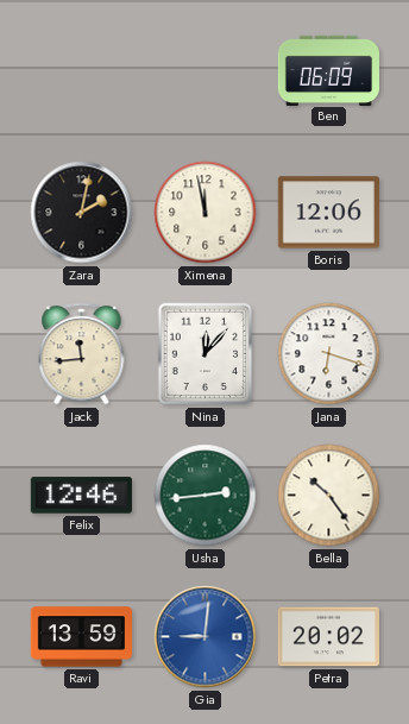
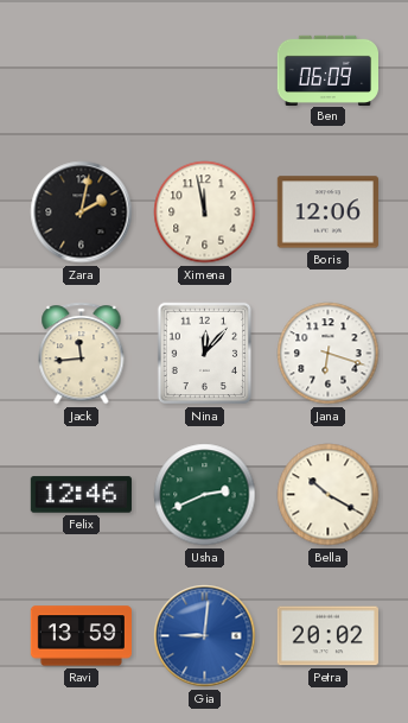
Usha: 2:44 -> 2:41
Bella: 10:24 -> 10:20
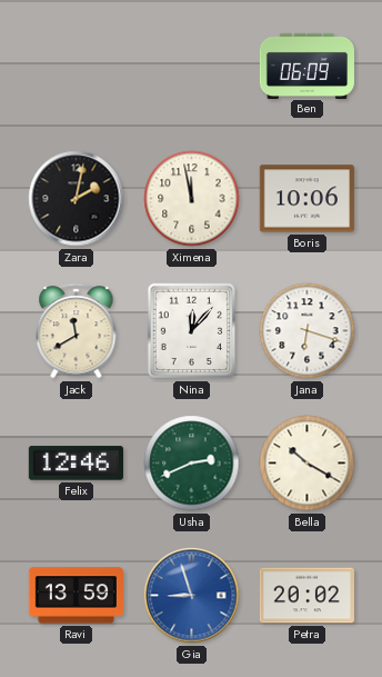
Boris: 12:06 -> 10:06
Jack: 11:44 -> 11:40
Gia: 9:01 -> 8:57
